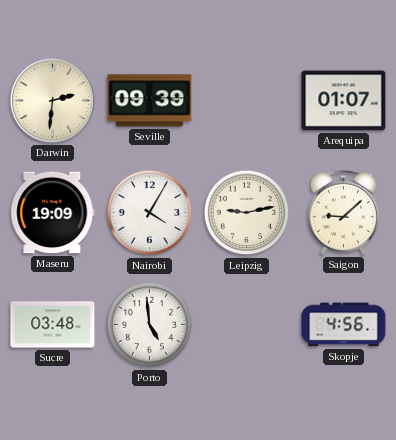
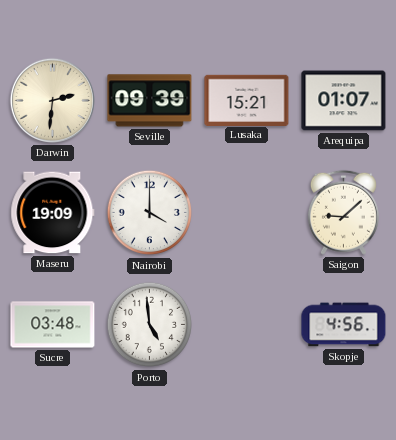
Lusaka: none -> 15:21
Nairobi: 4:05 -> 4:00
Leipzig: 9:13 -> none
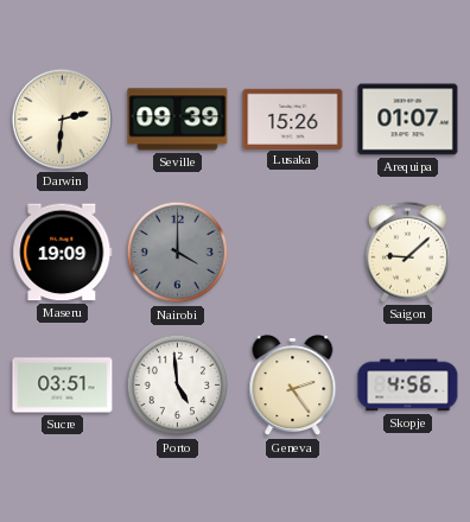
Lusaka: 15:21 -> 15:26
Nairobi dial: white -> grey
Sucre: 03:48 -> 03:51
Geneva: none -> 2:24
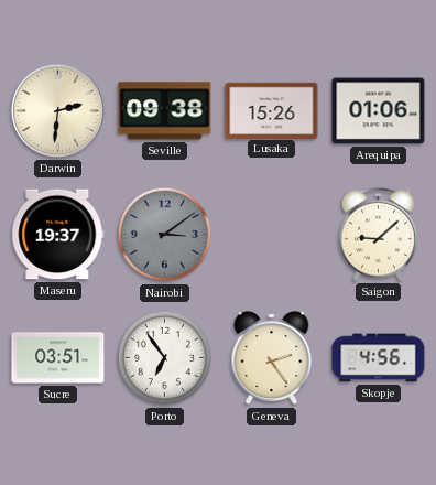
Seville: 09:39 -> 09:38
Arequipa: 01:07 -> 01:06
Maseru: 19:09 -> 19:37
Nairobi: 4:00 -> 3:09
Porto: 4:59 -> 6:54
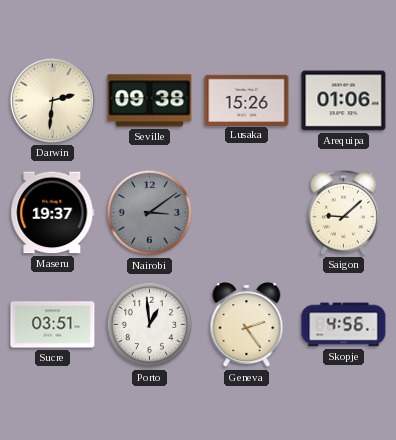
Porto: 6:54 -> 12:59
